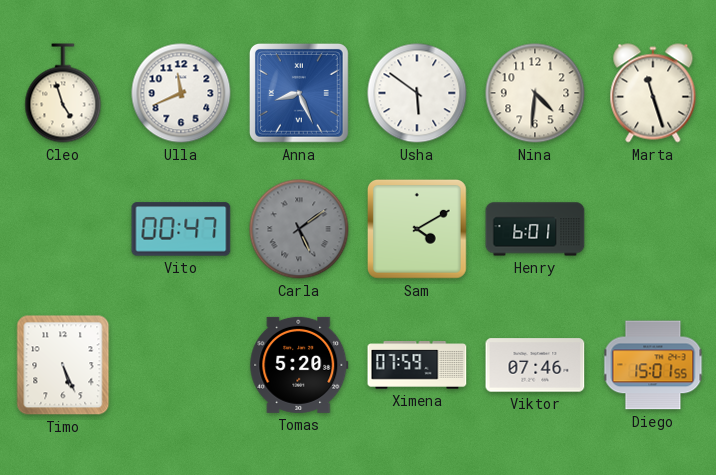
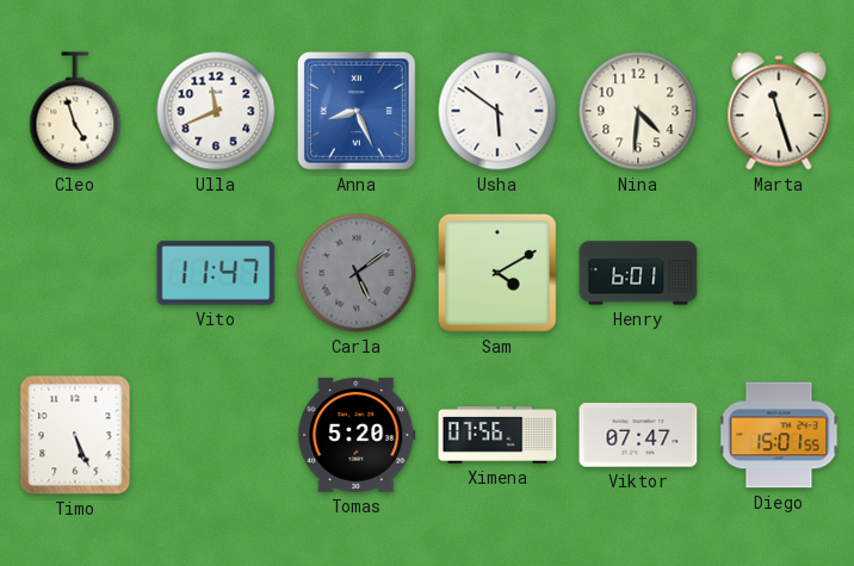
Vito: 00:47 -> 11:47
Ximena: 07:59 -> 07:56
Viktor: 07:46 -> 07:47
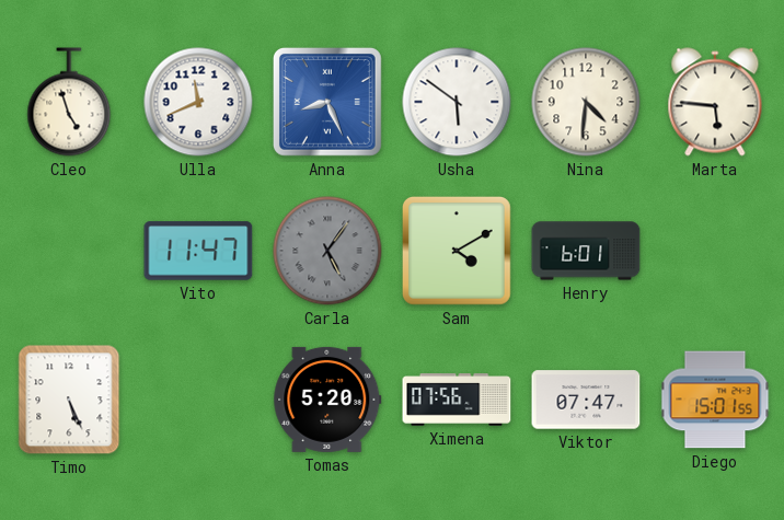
Marta: 11:27 -> 5:46
Carla: 5:09 -> 5:06
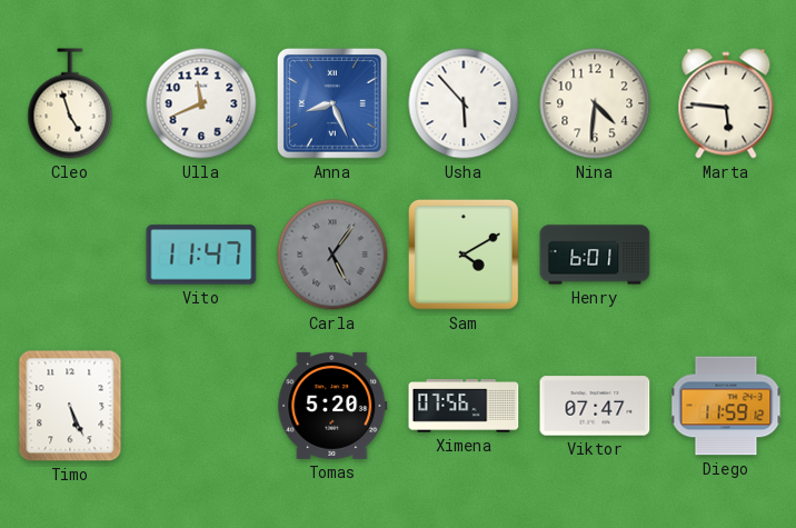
Usha: 5:51 -> 5:53
Diego: 15:01 -> 11:59
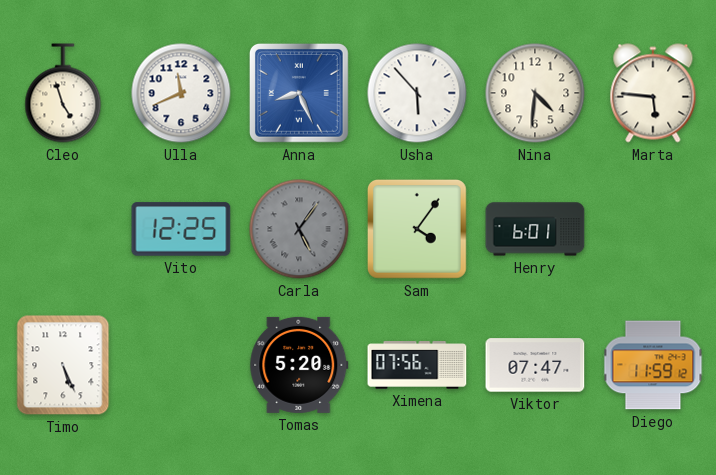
Vito: 11:47 -> 12:25
Sam: 4:10 -> 4:06
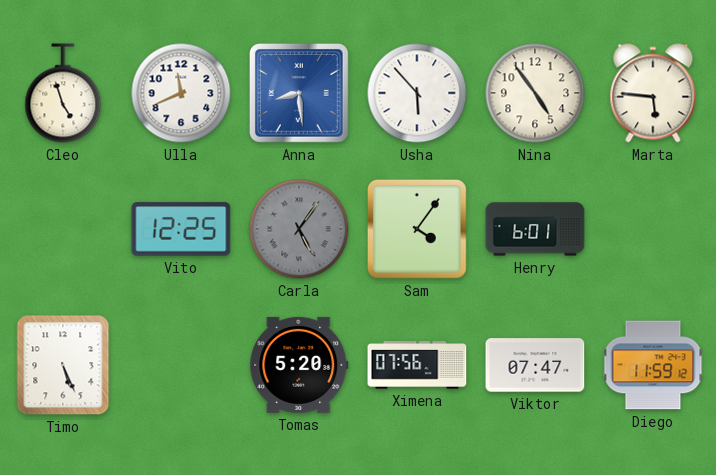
Anna: 8:26 -> 8:29
Nina: 4:31 -> 4:54
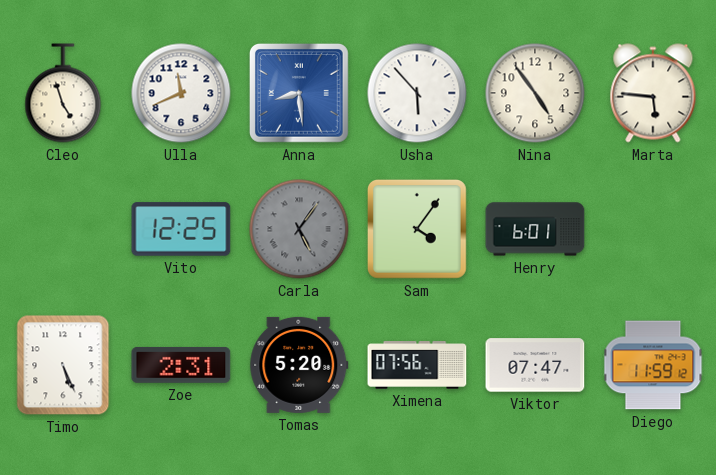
Zoe: none -> 2:31
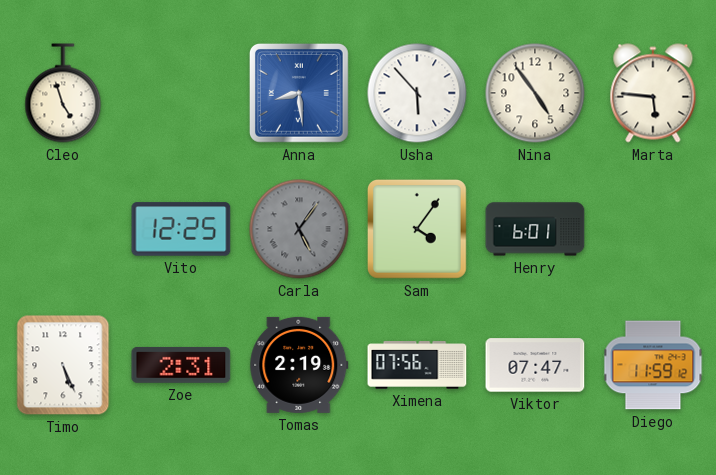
Ulla: 11:41 -> none
Tomas: 5:20 -> 2:19
